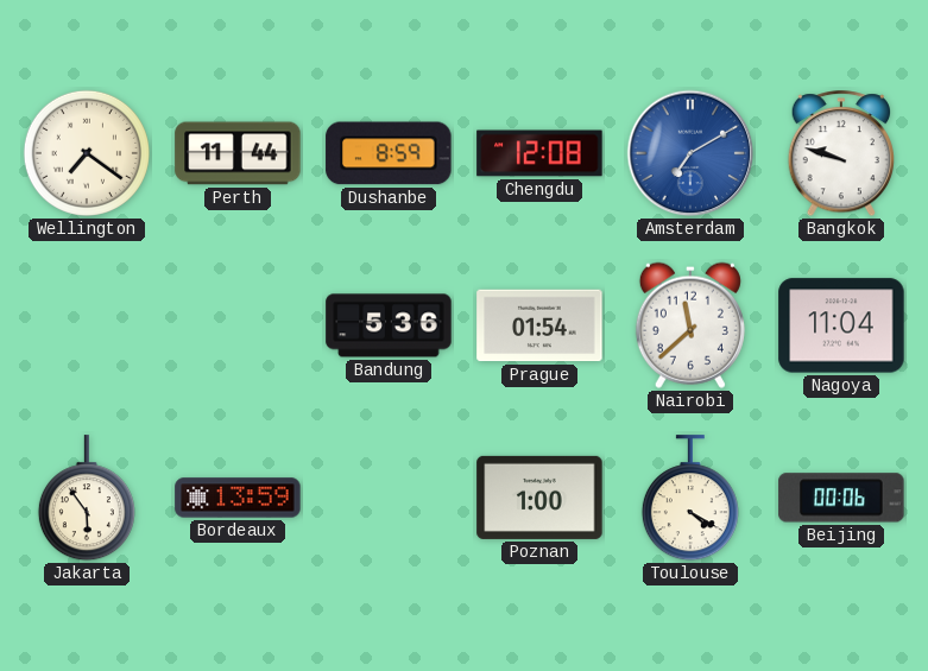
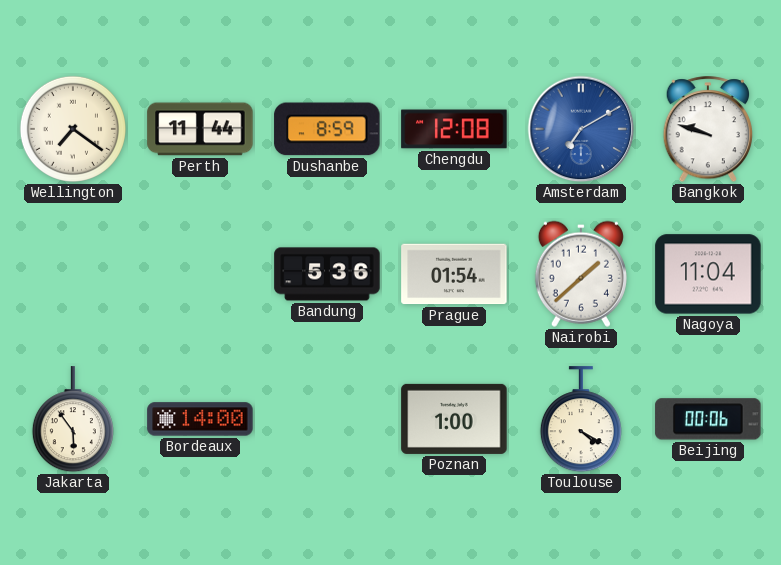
Nairobi: 11:38 -> 1:38
Bordeaux: 13:59 -> 14:00
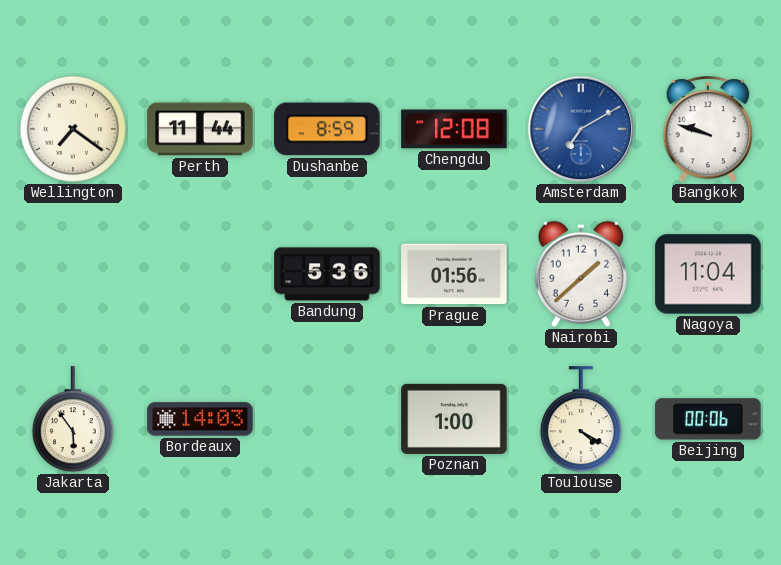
Prague: 01:54 -> 01:56
Bordeaux: 14:00 -> 14:03
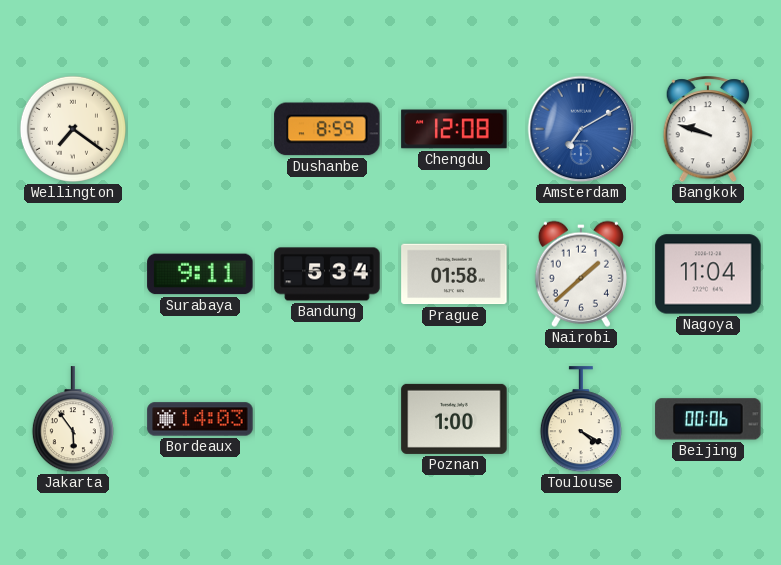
Perth: 11:44 -> none
Surabaya: none -> 9:11
Bandung: 5:36 -> 5:34
Prague: 01:56 -> 01:58
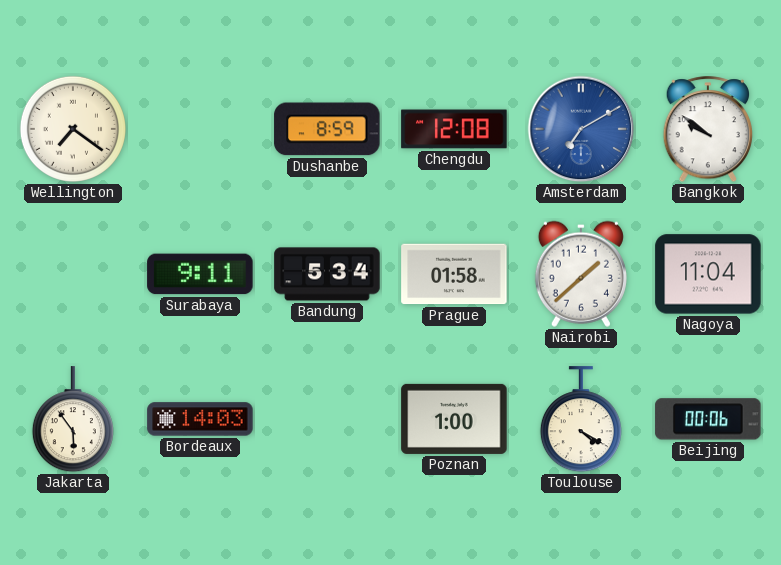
Bangkok: 9:48 -> 9:51
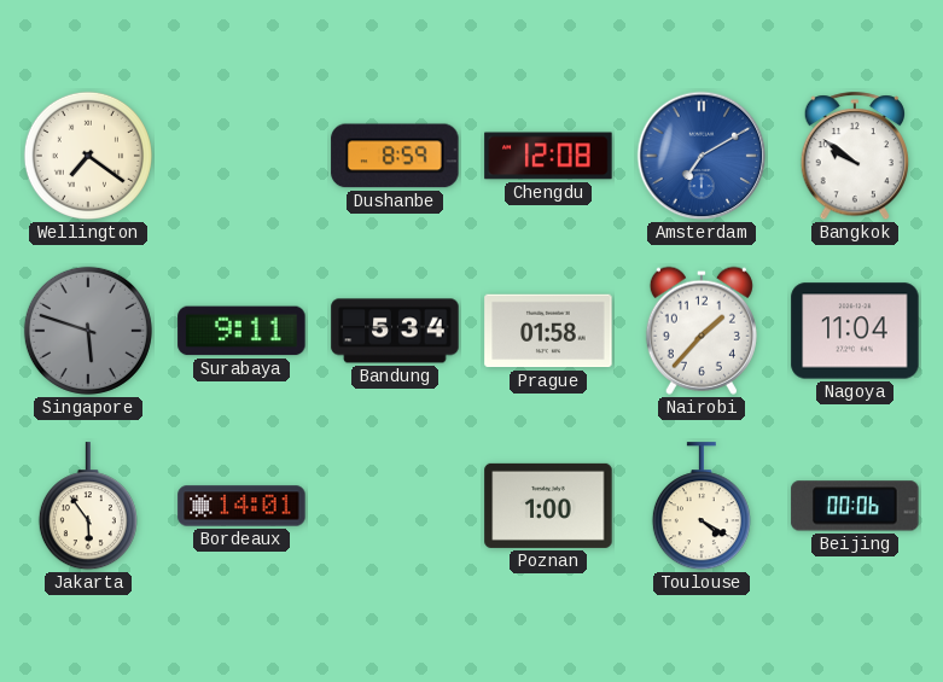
Singapore: none -> 5:48
Nairobi: 1:38 -> 1:37
Bordeaux: 14:03 -> 14:01
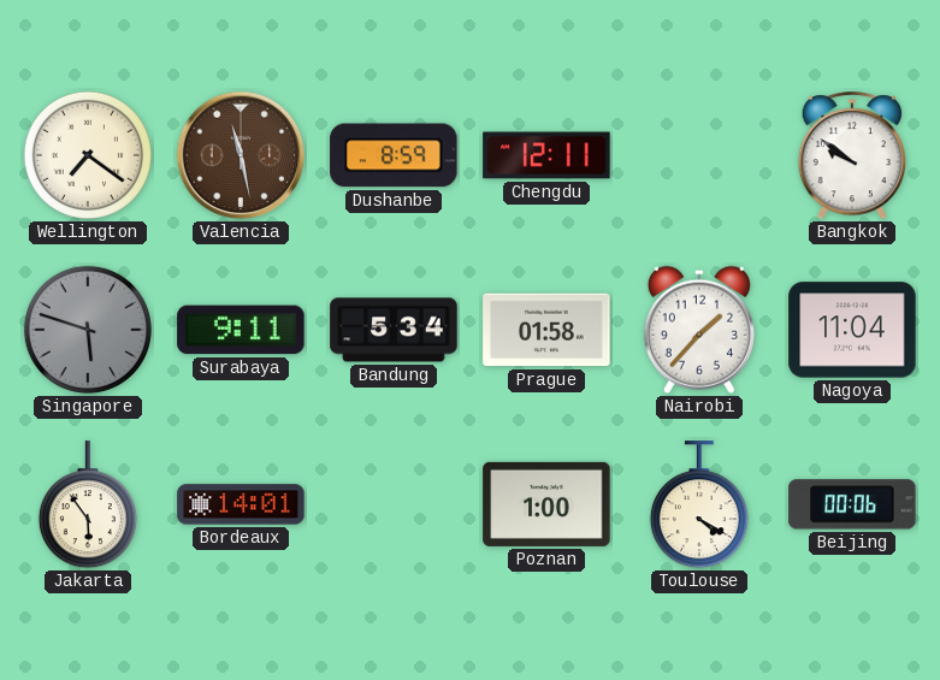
Valencia: none -> 11:28
Chengdu: 12:08 -> 12:11
Amsterdam: 7:10 -> none
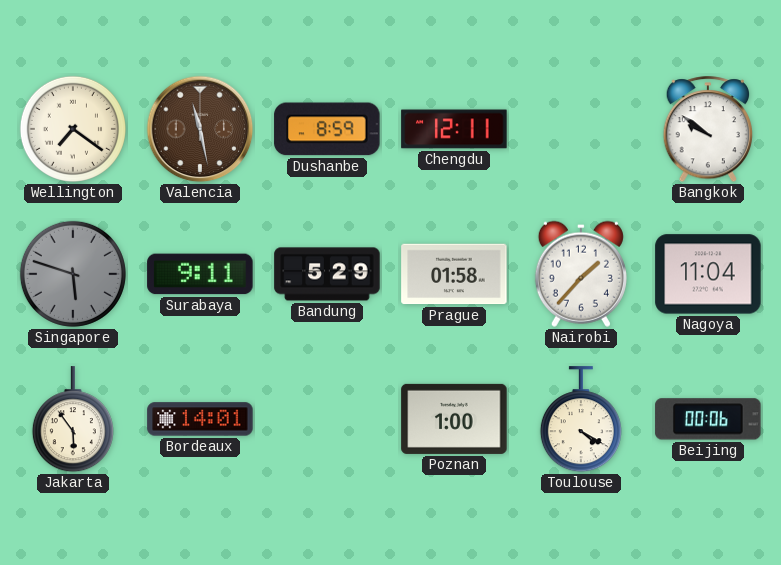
Bandung: 5:34 -> 5:29
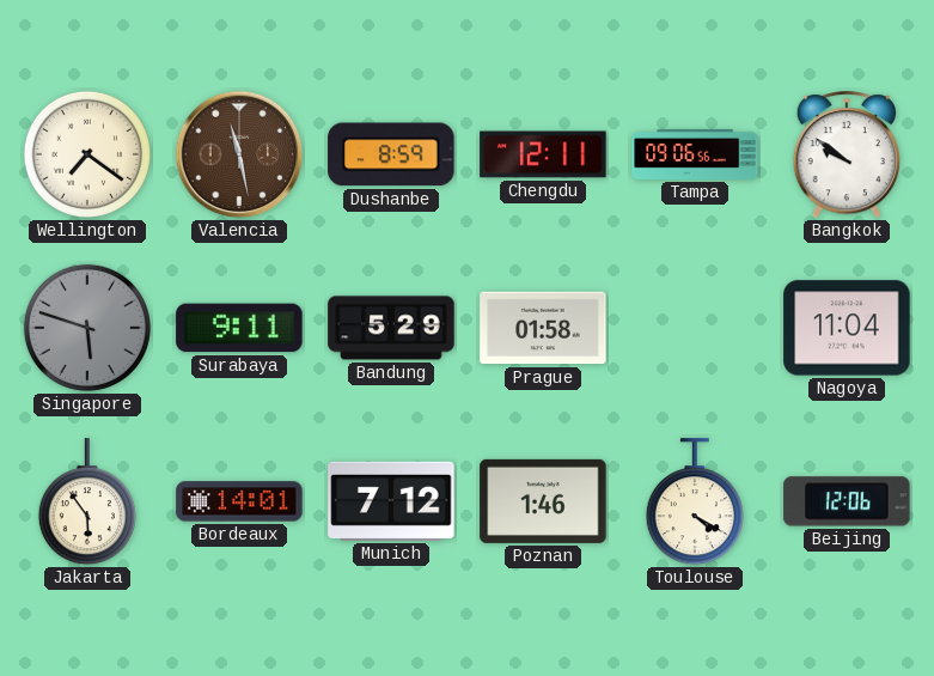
Tampa: none -> 09:06
Nairobi: 1:37 -> none
Munich: none -> 7:12
Poznan: 1:00 -> 1:46
Beijing: 00:06 -> 12:06
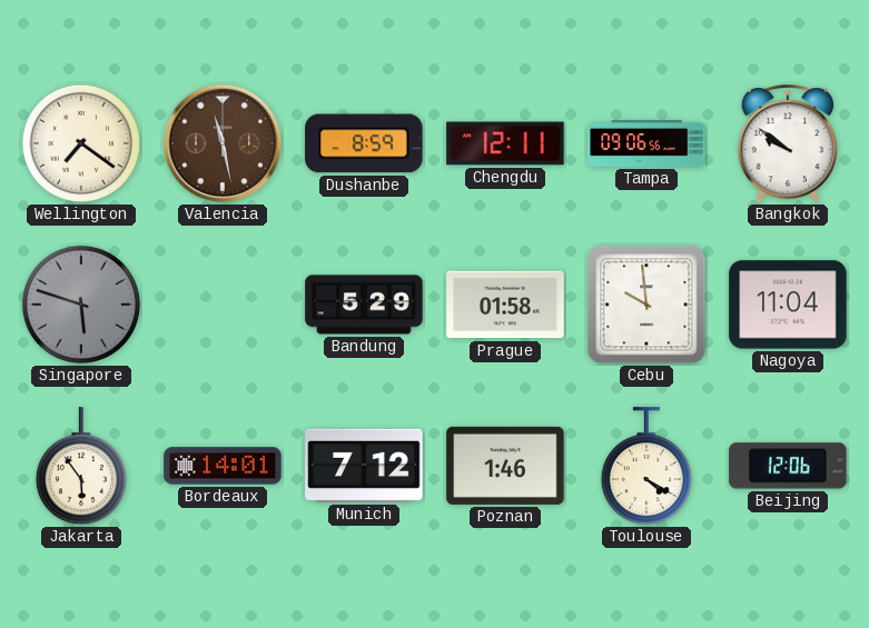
Surabaya: 9:11 -> none
Cebu: none -> 9:59
